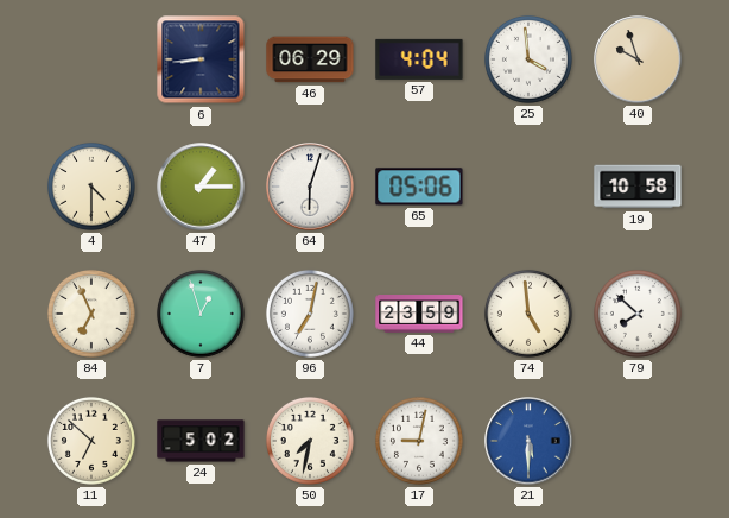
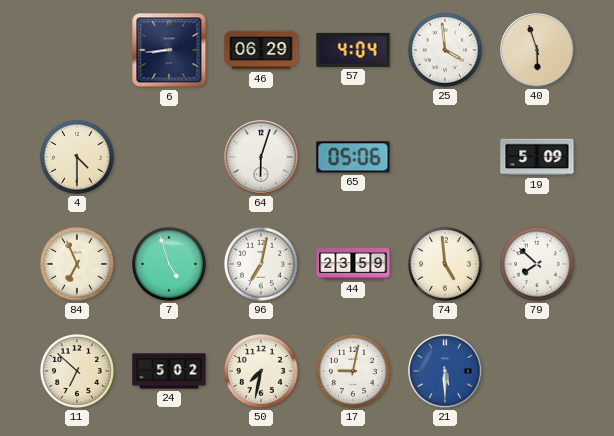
40: 9:57 -> 5:57
47: 1:15 -> none
19: 10:58 -> 5:09
7: 12:57 -> 4:57
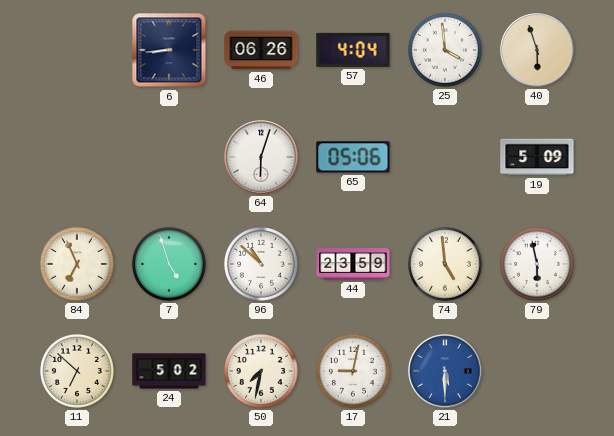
46: 06:29 -> 06:26
4: 4:30 -> none
96: 7:02 -> 10:52
79: 7:52 -> 5:58
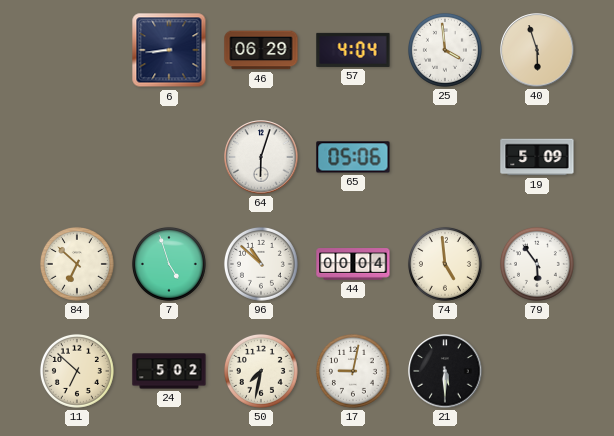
46: 06:26 -> 06:29
84: 6:56 -> 6:52
44: 23:59 -> 00:04
79: 5:58 -> 5:54
21 dial: blue -> black
